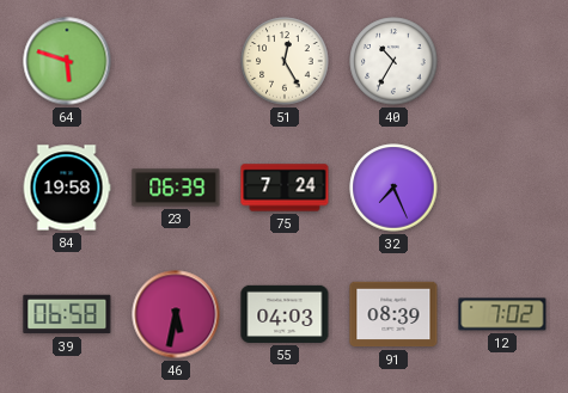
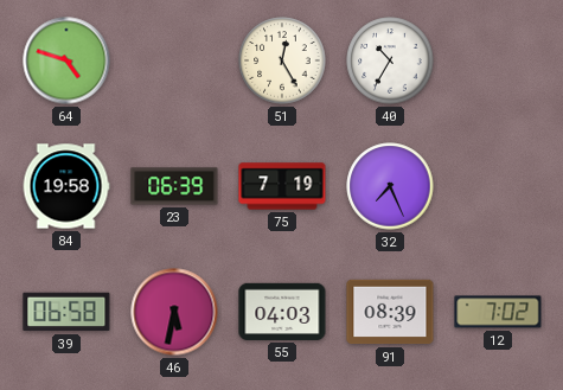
64: 5:48 -> 4:48
75: 7:24 -> 7:19
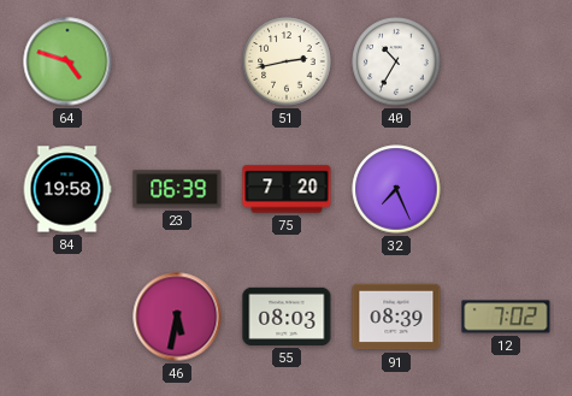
51: 12:25 -> 2:43
75: 7:19 -> 7:20
39: 06:58 -> none
55: 04:03 -> 08:03
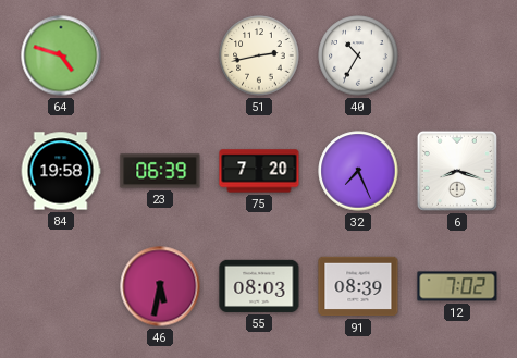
6: none -> 8:18
